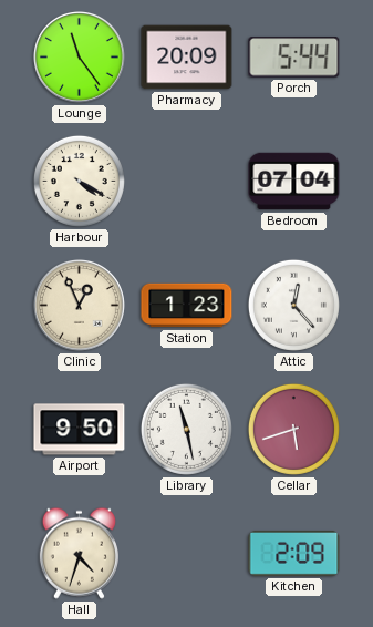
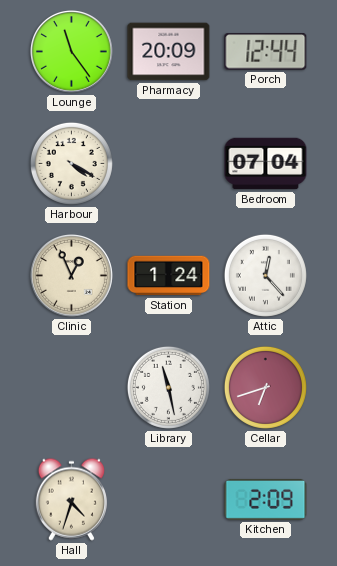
Porch: 5:44 -> 12:44
Station: 1:23 -> 1:24
Airport: 9:50 -> none
Cellar: 5:42 -> 6:42
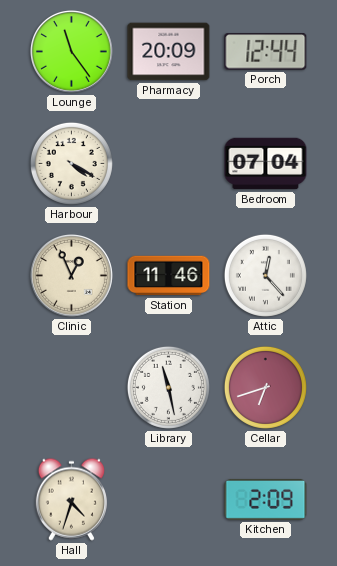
Station: 1:24 -> 11:46
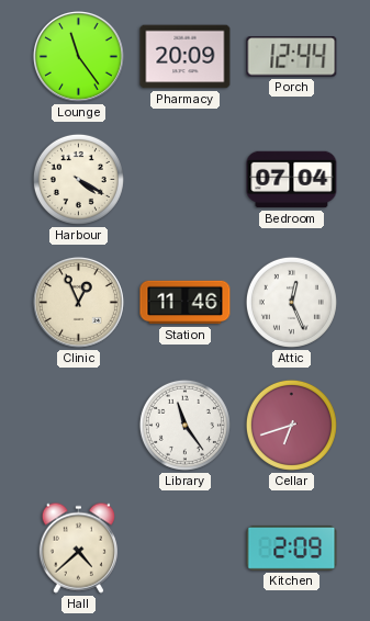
Attic: 12:23 -> 12:26
Library: 11:28 -> 11:24
Hall: 4:33 -> 4:38
